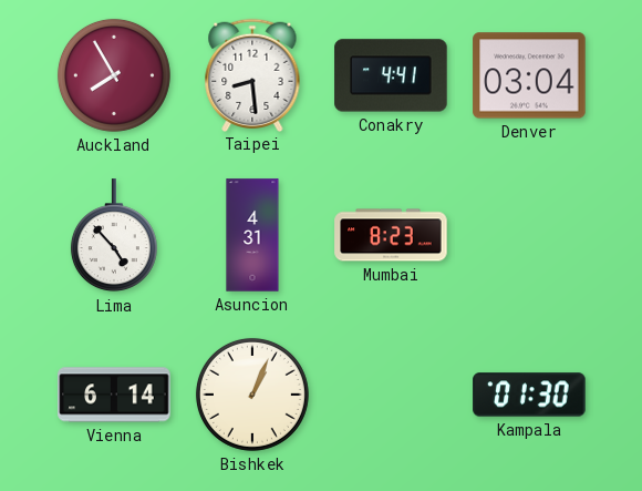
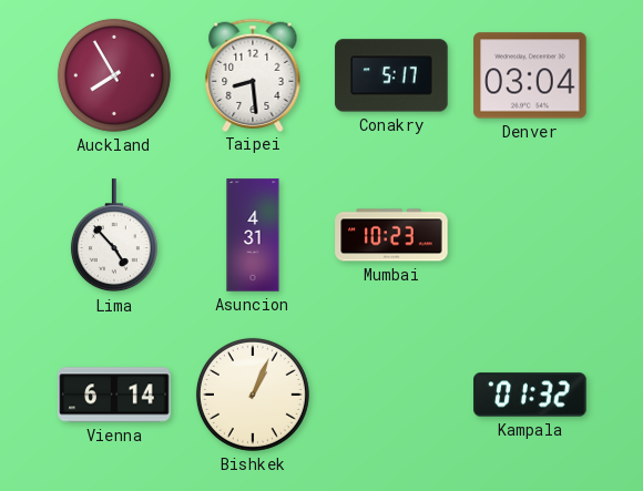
Conakry: 4:41 -> 5:17
Mumbai: 8:23 -> 10:23
Kampala: 01:30 -> 01:32
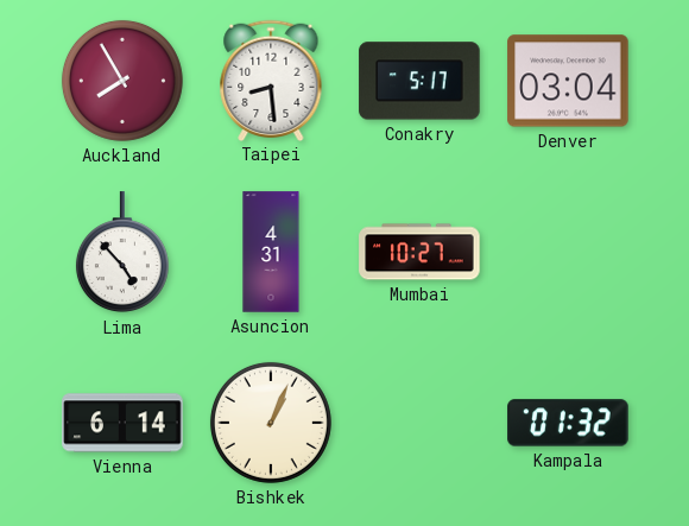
Mumbai: 10:23 -> 10:27
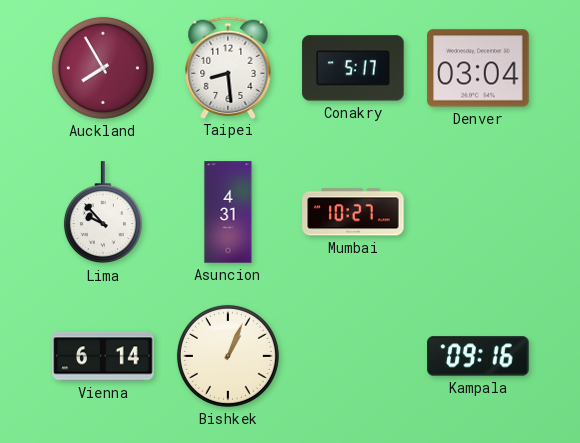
Lima: 4:53 -> 9:53
Kampala: 01:32 -> 09:16
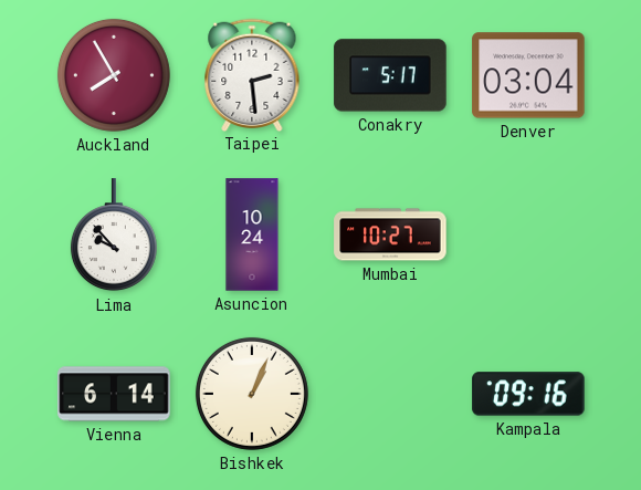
Taipei: 8:29 -> 2:29
Asuncion: 4:31 -> 10:24
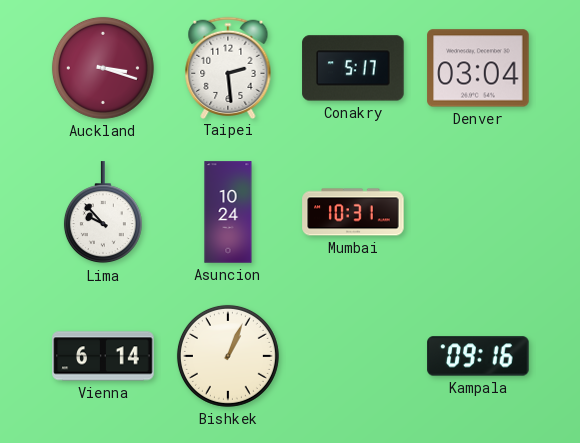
Auckland: 7:55 -> 3:18
Mumbai: 10:27 -> 10:31
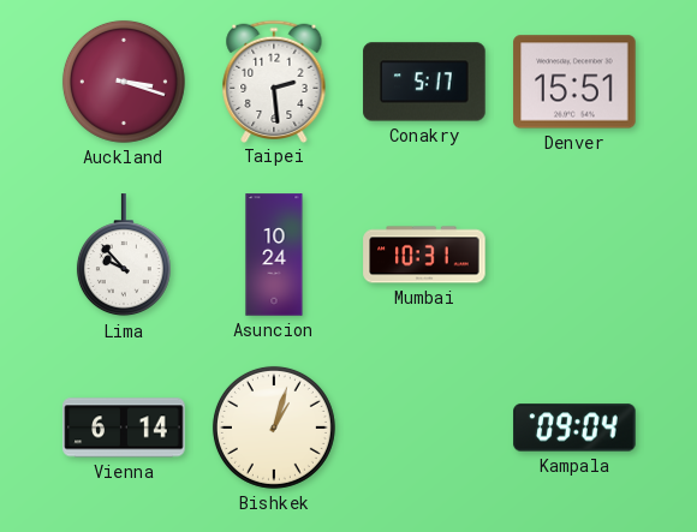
Denver: 03:04 -> 15:51
Bishkek: 1:04 -> 1:03
Kampala: 09:16 -> 09:04
